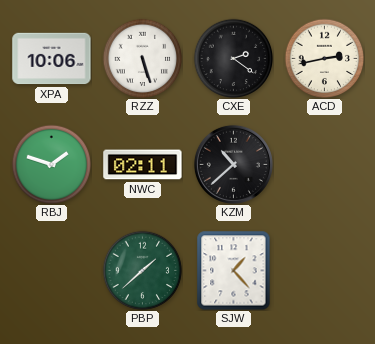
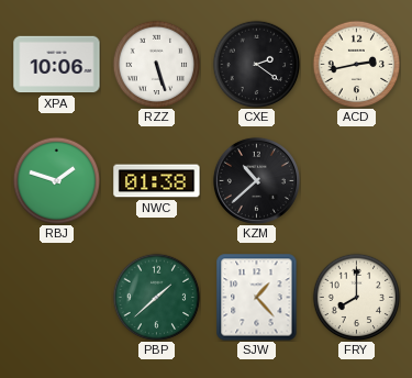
NWC: 02:11 -> 01:38
FRY: none -> 8:00
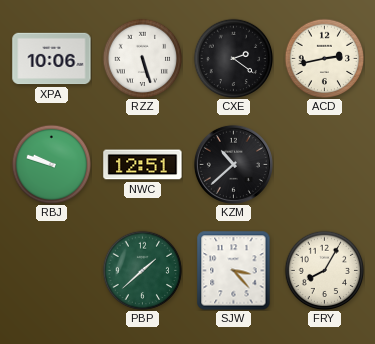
RBJ: 1:48 -> 9:48
NWC: 01:38 -> 12:51
SJW: 1:23 -> 3:23
FRY: 8:00 -> 8:05
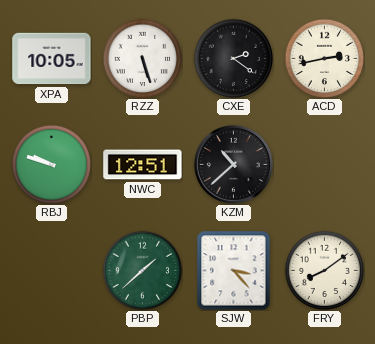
XPA: 10:06 -> 10:05
FRY: 8:05 -> 8:09
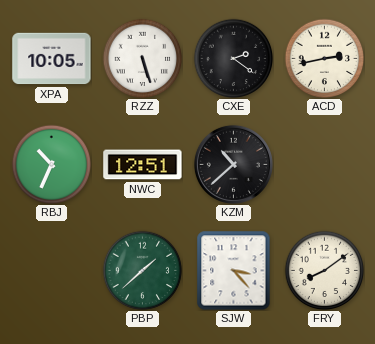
RBJ: 9:48 -> 10:34
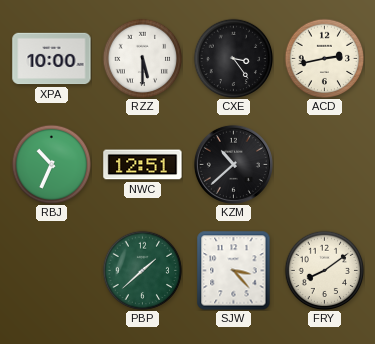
XPA: 10:05 -> 10:00
RZZ: 5:27 -> 5:30
CXE: 2:21 -> 3:24
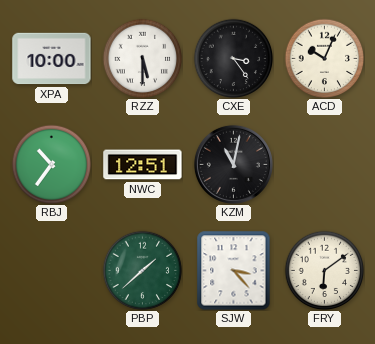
ACD: 2:43 -> 10:04
RBJ: 10:34 -> 10:36
KZM: 10:38 -> 11:02
FRY: 8:09 -> 6:09
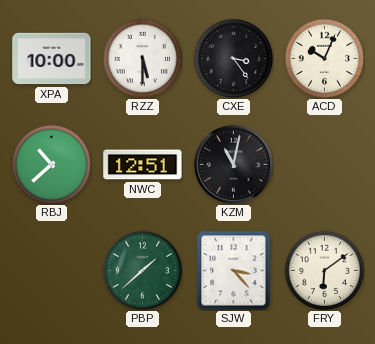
RBJ: 10:36 -> 10:38
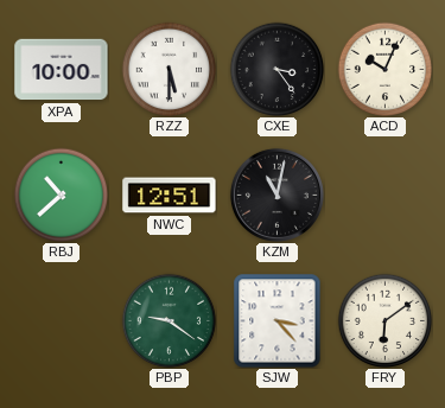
PBP: 1:38 -> 9:21
